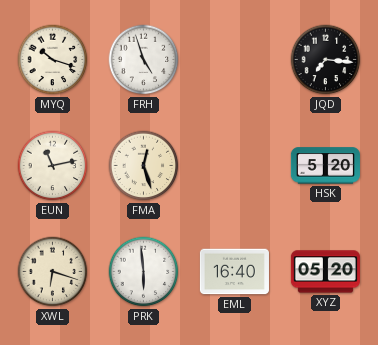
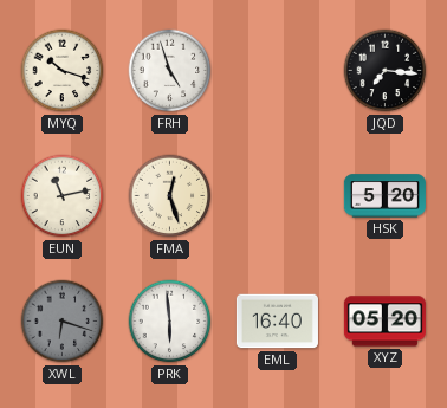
XWL dial: cream -> grey
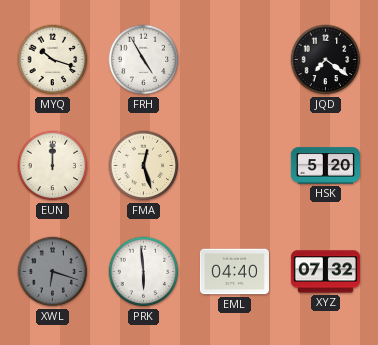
FRH: 4:57 -> 4:55
JQD: 7:16 -> 7:21
EUN: 11:13 -> 12:00
EML: 16:40 -> 04:40
XYZ: 05:20 -> 07:32
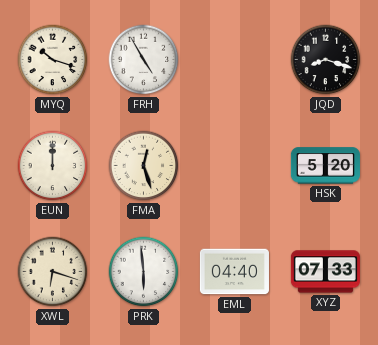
JQD: 7:21 -> 8:18
XWL dial: grey -> cream
XYZ: 07:32 -> 07:33
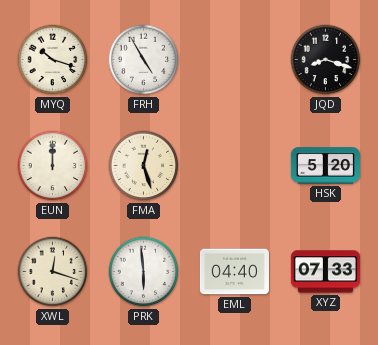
XWL: 6:18 -> 12:18
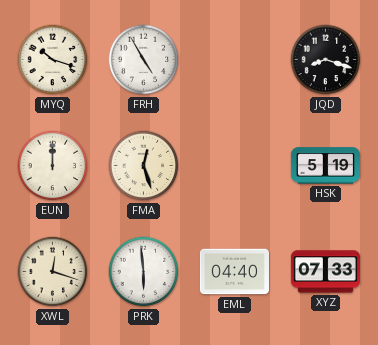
HSK: 5:20 -> 5:19
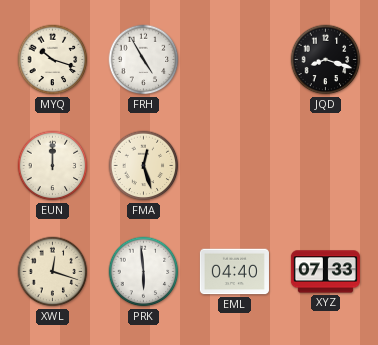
HSK: 5:19 -> none
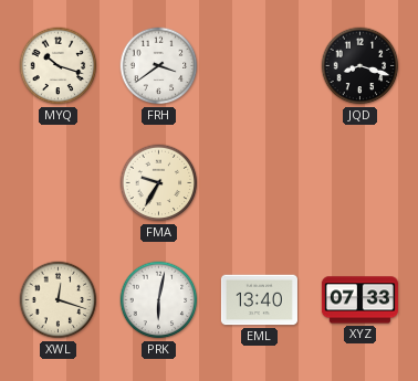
FRH: 4:55 -> 3:39
EUN: 12:00 -> none
FMA: 12:27 -> 9:35
PRK: 5:59 -> 6:02
EML: 04:40 -> 13:40
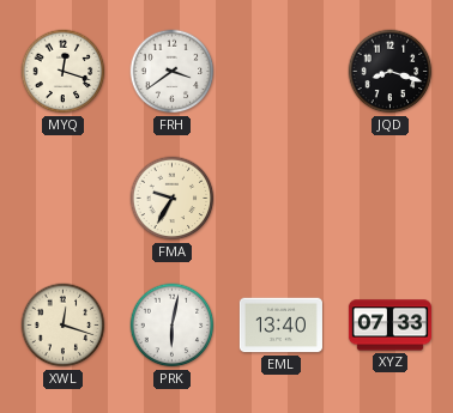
MYQ: 10:18 -> 12:18
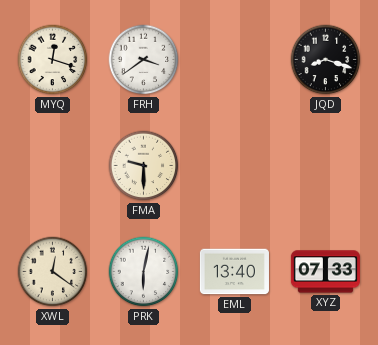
FMA: 9:35 -> 9:30
XWL: 12:18 -> 12:21
